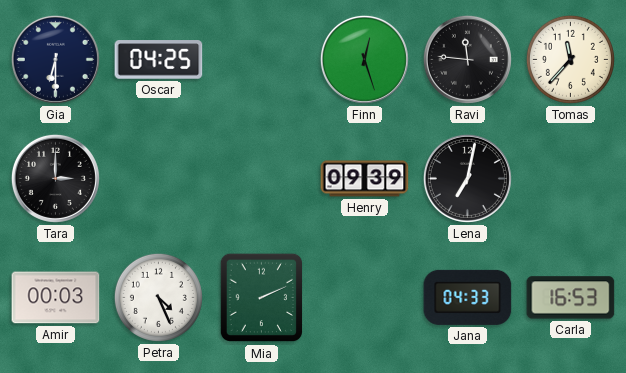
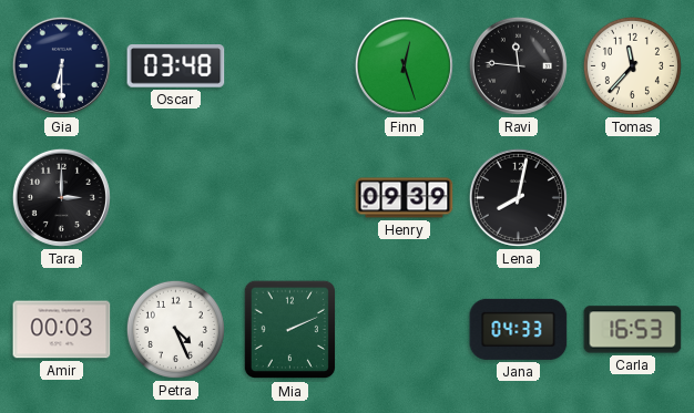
Oscar: 04:25 -> 03:48
Lena: 7:02 -> 8:02
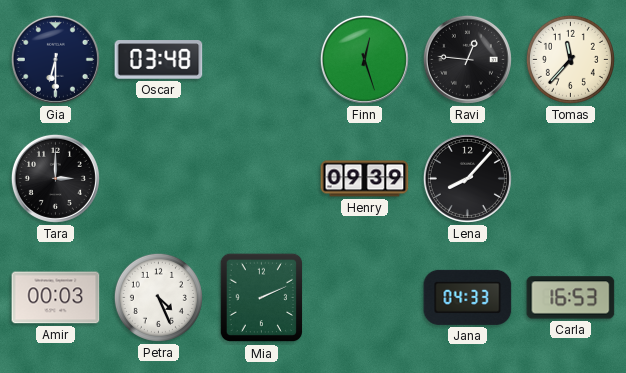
Ravi: 11:46 -> 12:46
Lena: 8:02 -> 8:07
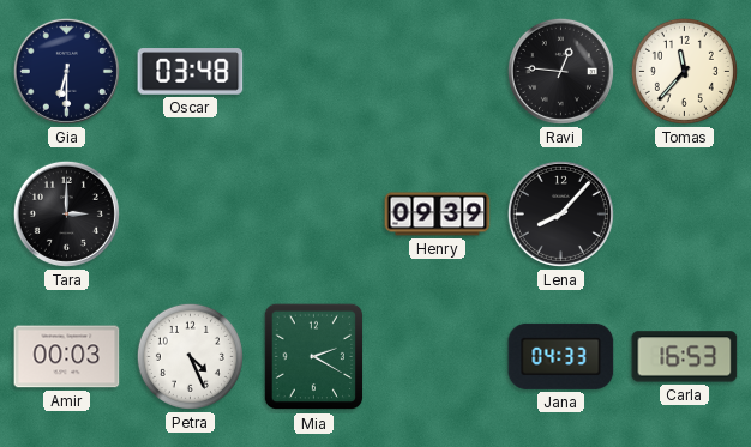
Finn: 12:27 -> none
Mia: 2:11 -> 2:20
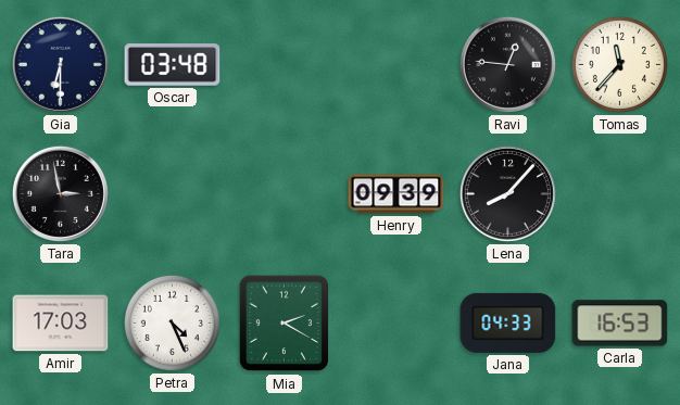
Tara: 3:00 -> 2:58
Amir: 00:03 -> 17:03
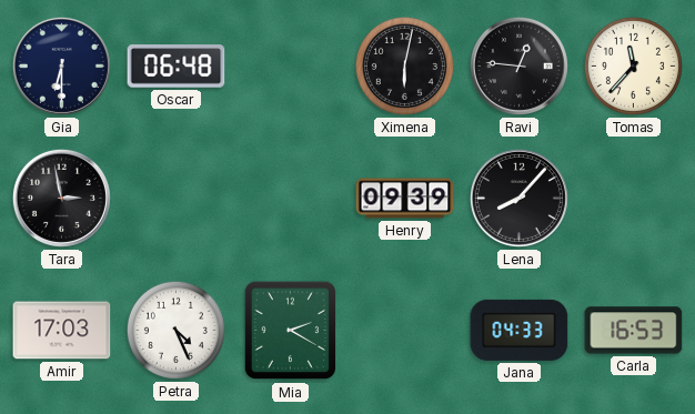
Oscar: 03:48 -> 06:48
Ximena: none -> 6:02
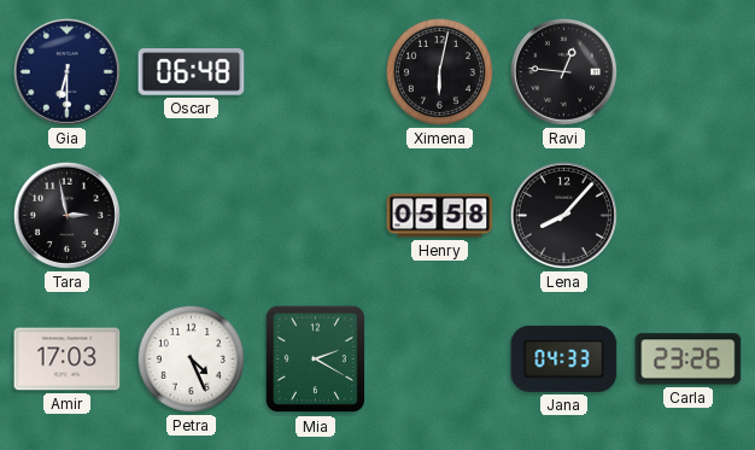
Tomas: 11:37 -> none
Henry: 09:39 -> 05:58
Carla: 16:53 -> 23:26
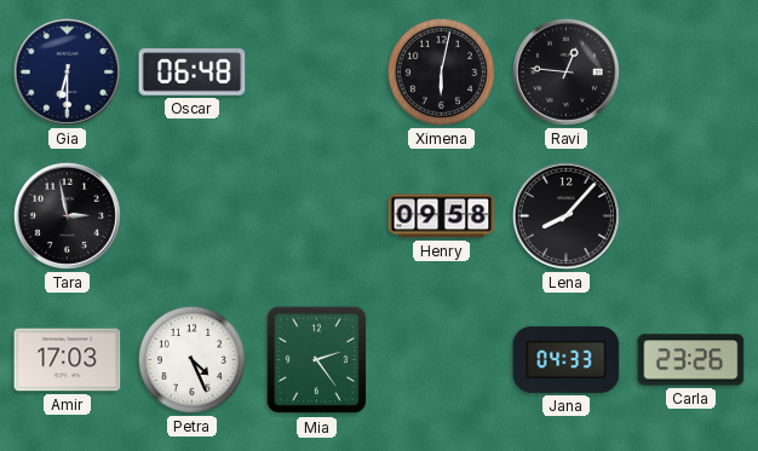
Henry: 05:58 -> 09:58
Mia: 2:20 -> 2:24
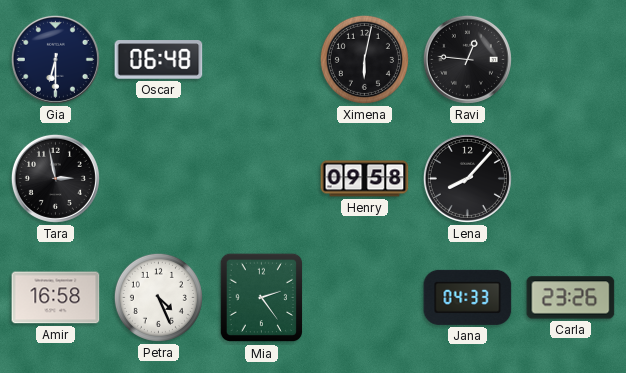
Amir: 17:03 -> 16:58
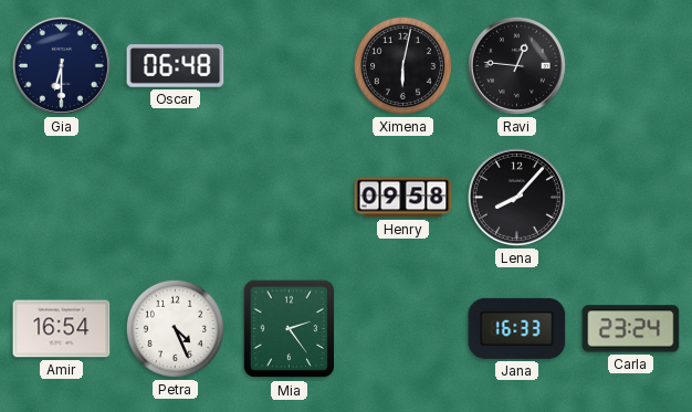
Tara: 2:58 -> none
Amir: 16:58 -> 16:54
Jana: 04:33 -> 16:33
Carla: 23:26 -> 23:24
